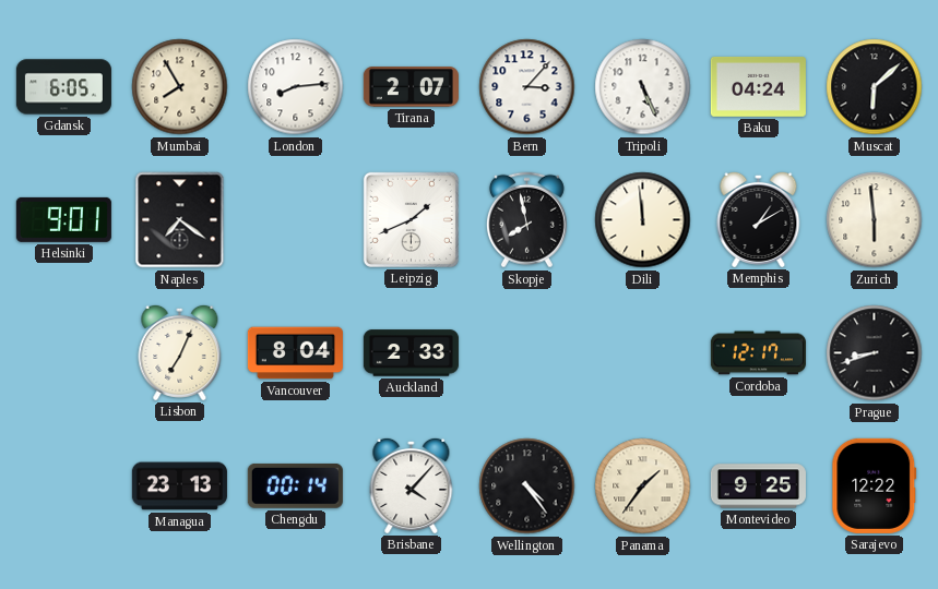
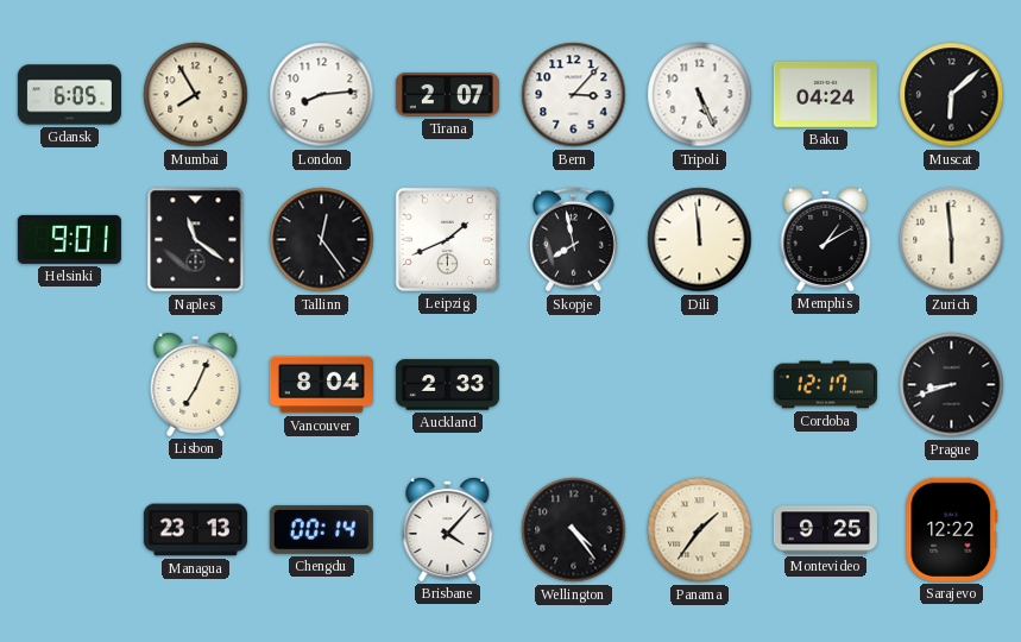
Naples: 7:21 -> 11:21
Tallinn: none -> 12:24
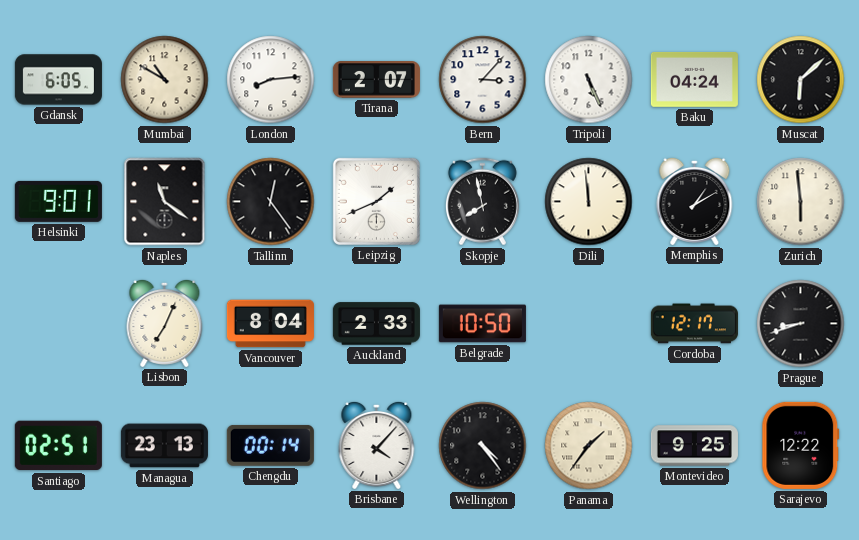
Mumbai: 7:55 -> 10:50
Belgrade: none -> 10:50
Santiago: none -> 02:51
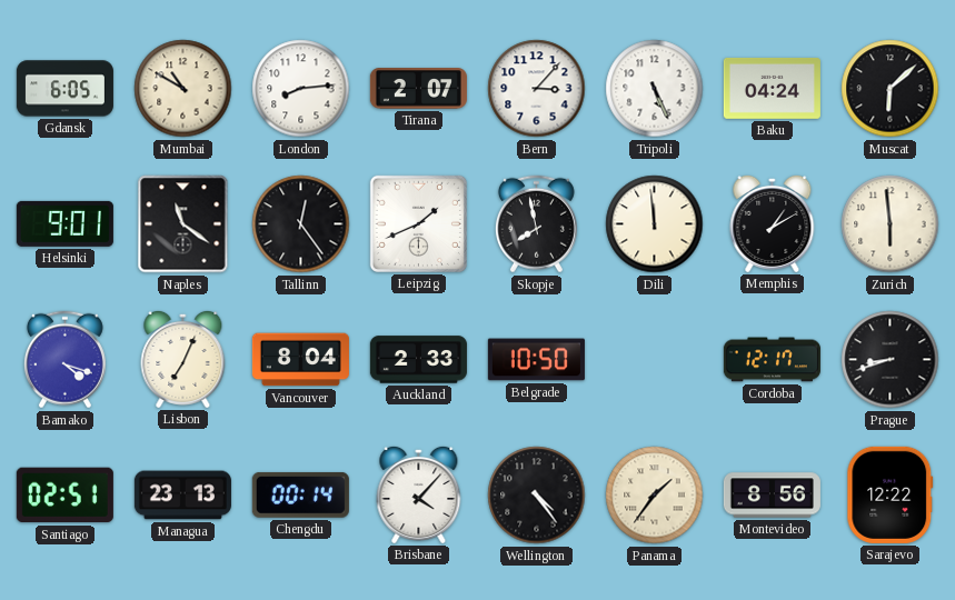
Bamako: none -> 4:18
Montevideo: 9:25 -> 8:56
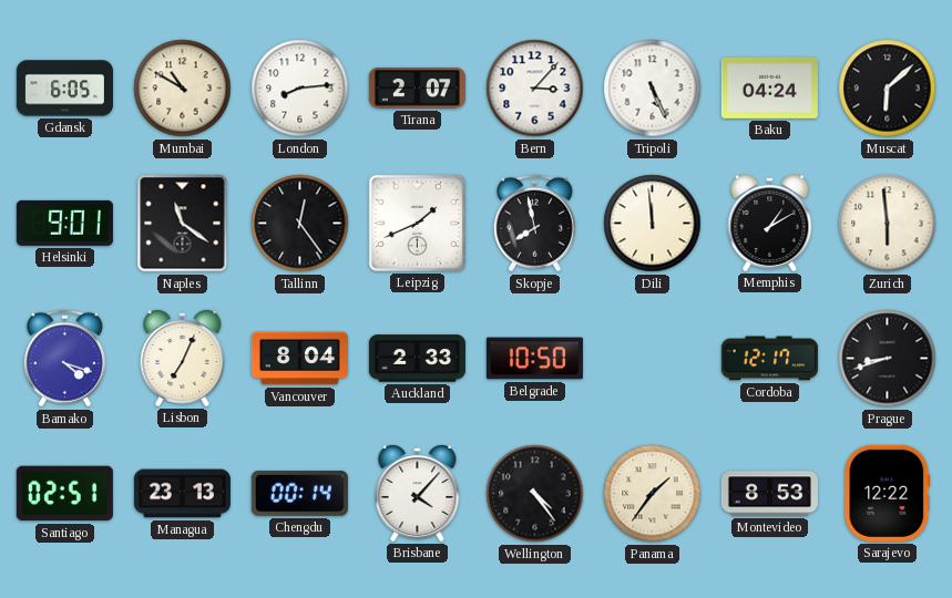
Montevideo: 8:56 -> 8:53
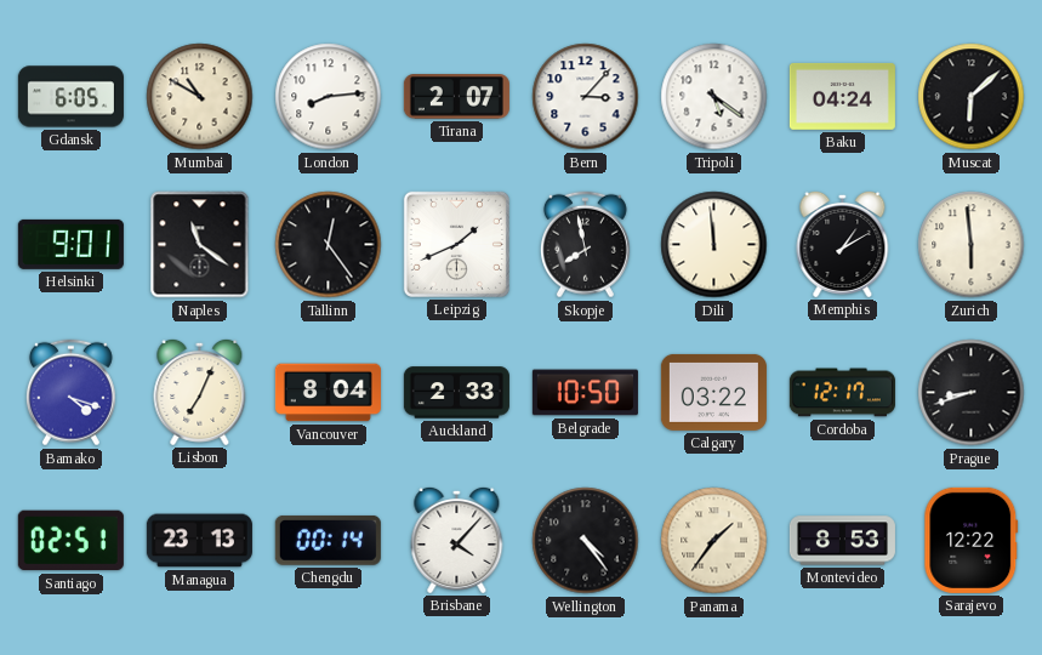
Tripoli: 5:26 -> 5:21
Calgary: none -> 03:22
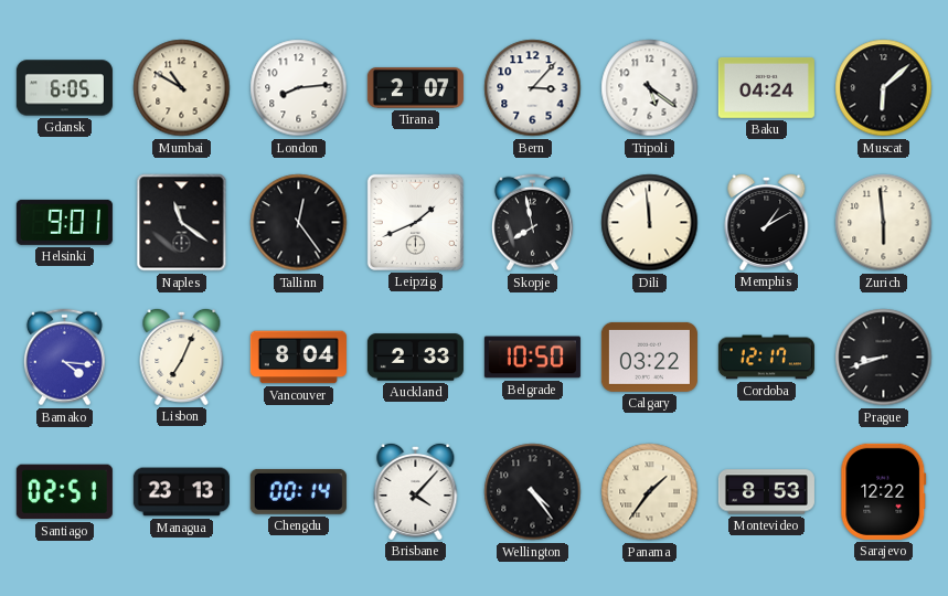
Bamako: 4:18 -> 4:16
